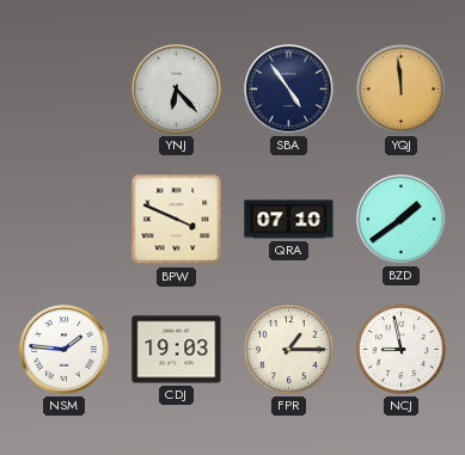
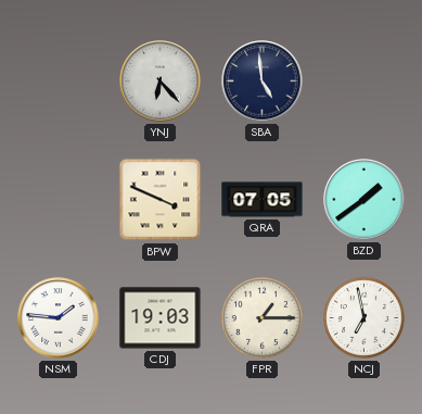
SBA: 4:54 -> 4:59
YQJ: 11:59 -> none
QRA: 07:10 -> 07:05
NCJ: 8:58 -> 6:58
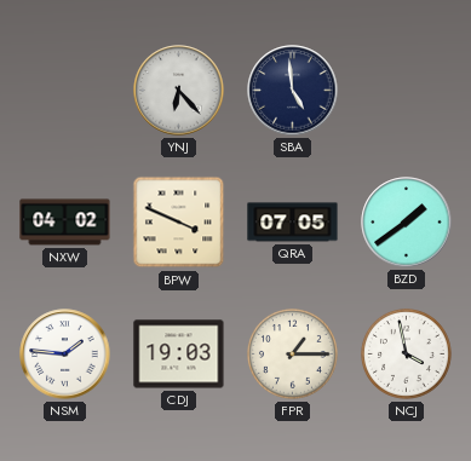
NXW: none -> 04:02
NCJ: 6:58 -> 3:58
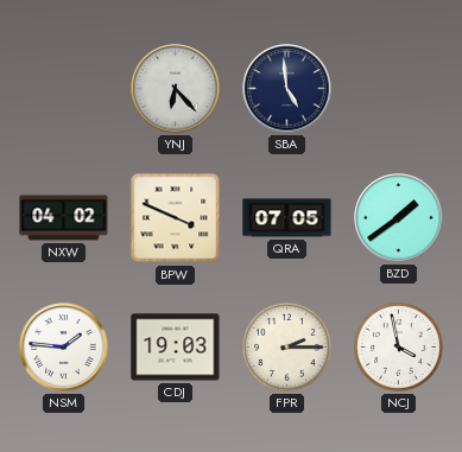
FPR: 1:15 -> 2:15
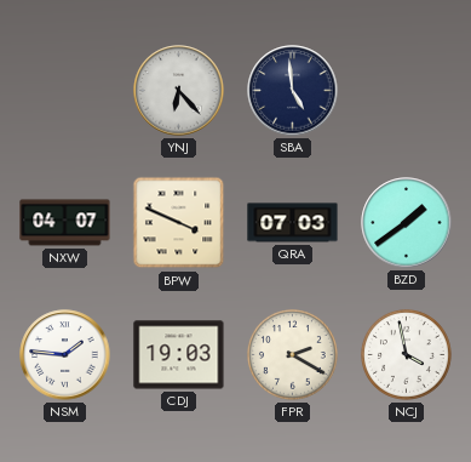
NXW: 04:02 -> 04:07
QRA: 07:05 -> 07:03
FPR: 2:15 -> 2:20
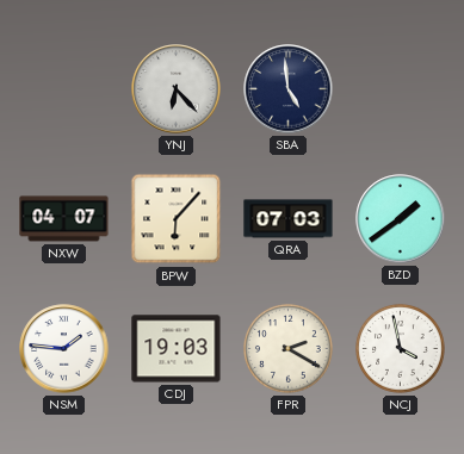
BPW: 3:49 -> 6:07
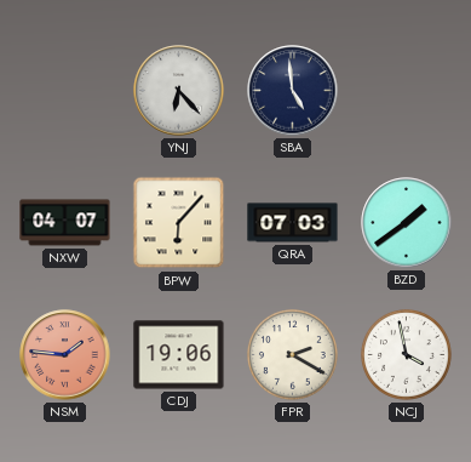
NSM dial: white -> salmon
CDJ: 19:03 -> 19:06
